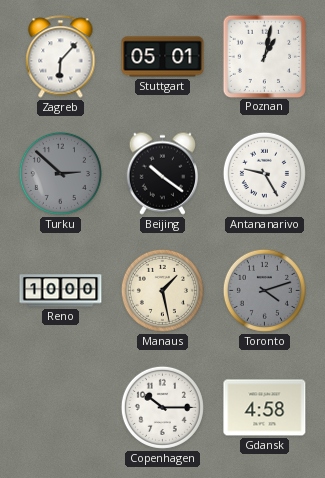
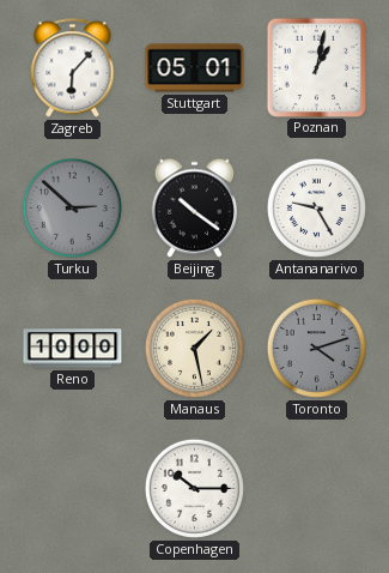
Gdansk: 4:58 -> none
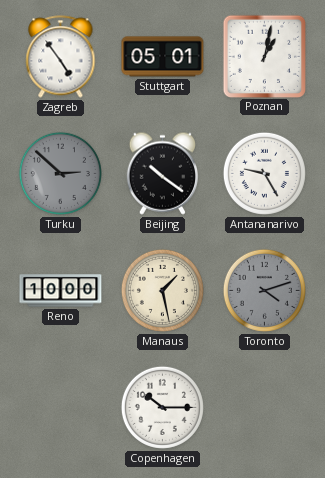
Zagreb: 6:07 -> 4:54
